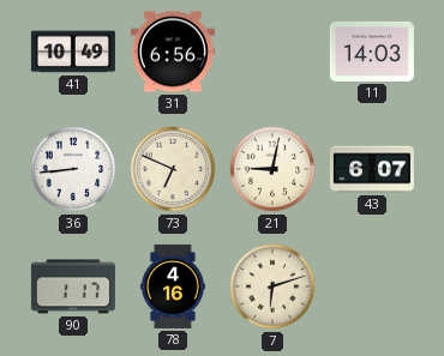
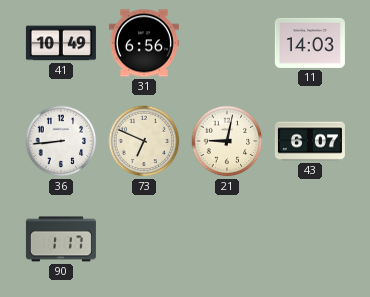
78: 4:16 -> none
7: 6:12 -> none
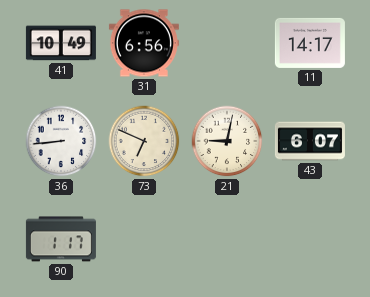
11: 14:03 -> 14:17
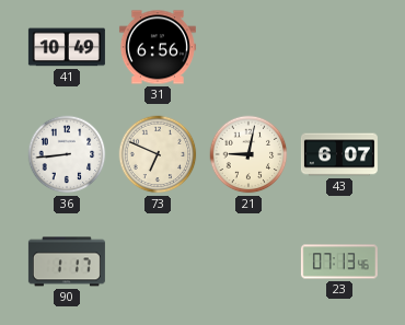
11: 14:17 -> none
23: none -> 07:13
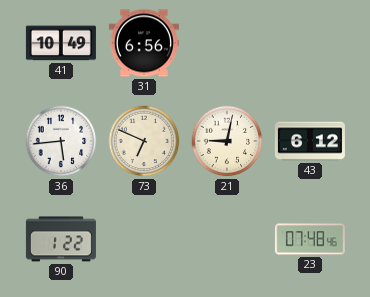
36: 8:44 -> 5:44
43: 6:07 -> 6:12
90: 1:17 -> 1:22
23: 07:13 -> 07:48
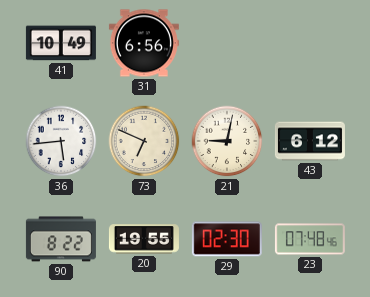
90: 1:22 -> 8:22
20: none -> 19:55
29: none -> 02:30
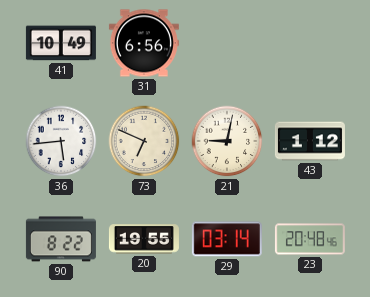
43: 6:12 -> 1:12
29: 02:30 -> 03:14
23: 07:48 -> 20:48
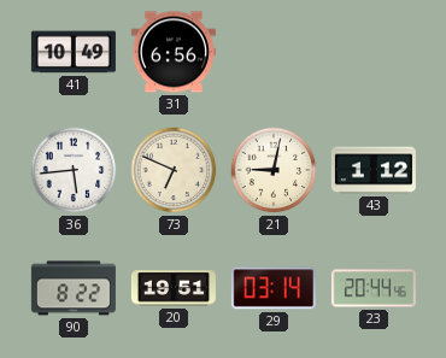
20: 19:55 -> 19:51
23: 20:48 -> 20:44
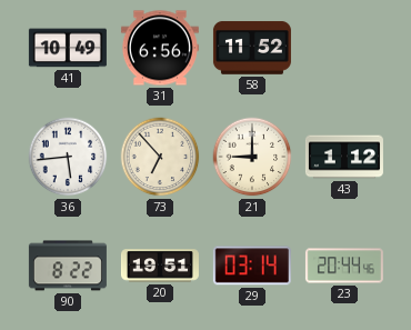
58: none -> 11:52
73: 6:49 -> 6:53
21: 9:02 -> 9:00
